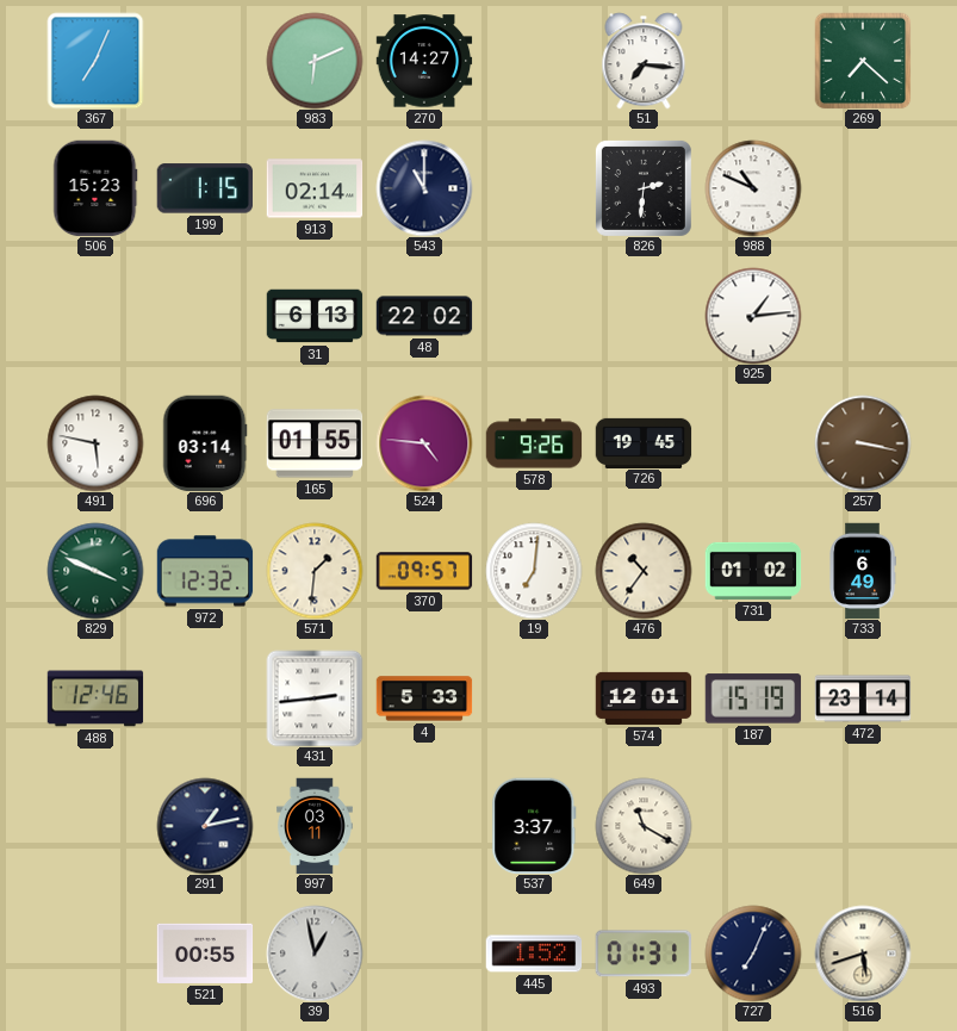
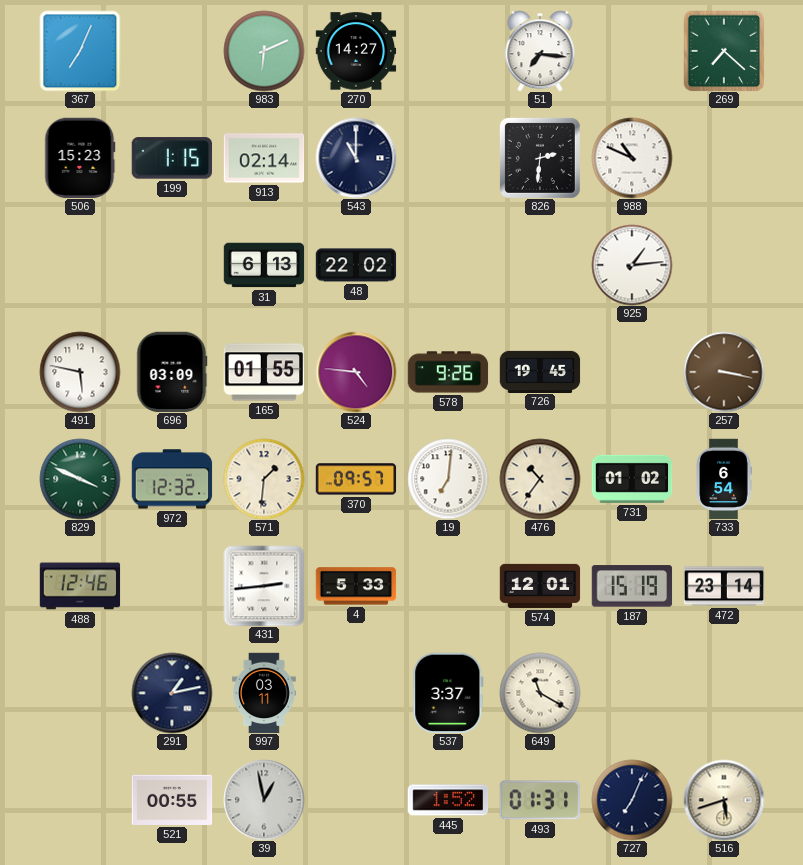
696: 03:14 -> 03:09
733: 6:49 -> 6:54
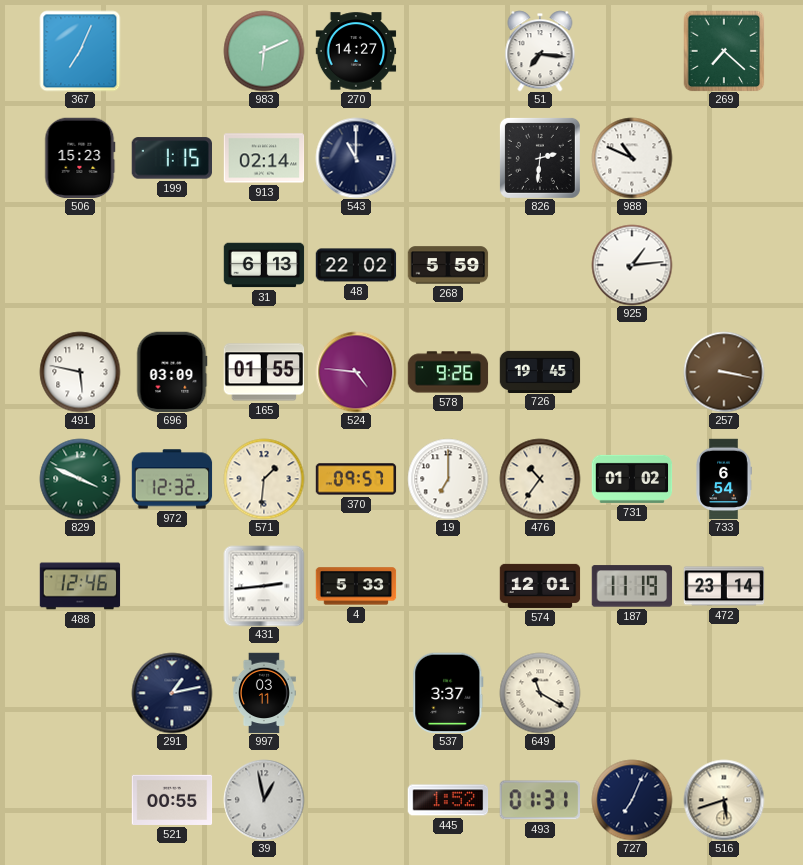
268: none -> 5:59
19: 7:01 -> 7:00
187: 15:19 -> 11:19
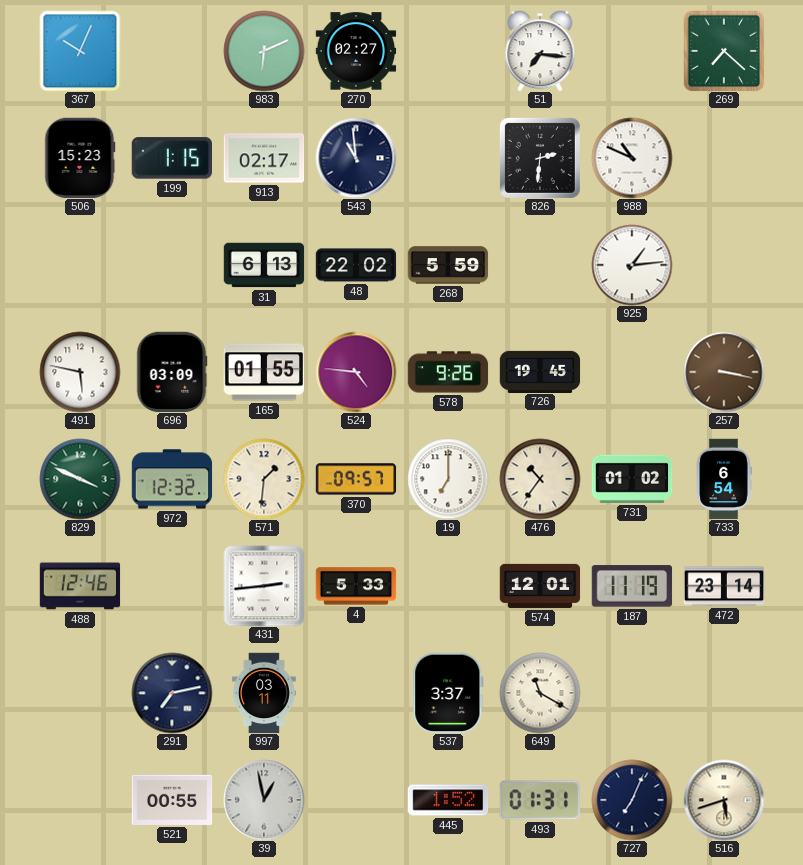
367: 7:04 -> 10:04
270: 14:27 -> 02:27
913: 02:14 -> 02:17
543: 11:00 -> 10:59
291: 1:13 -> 7:13
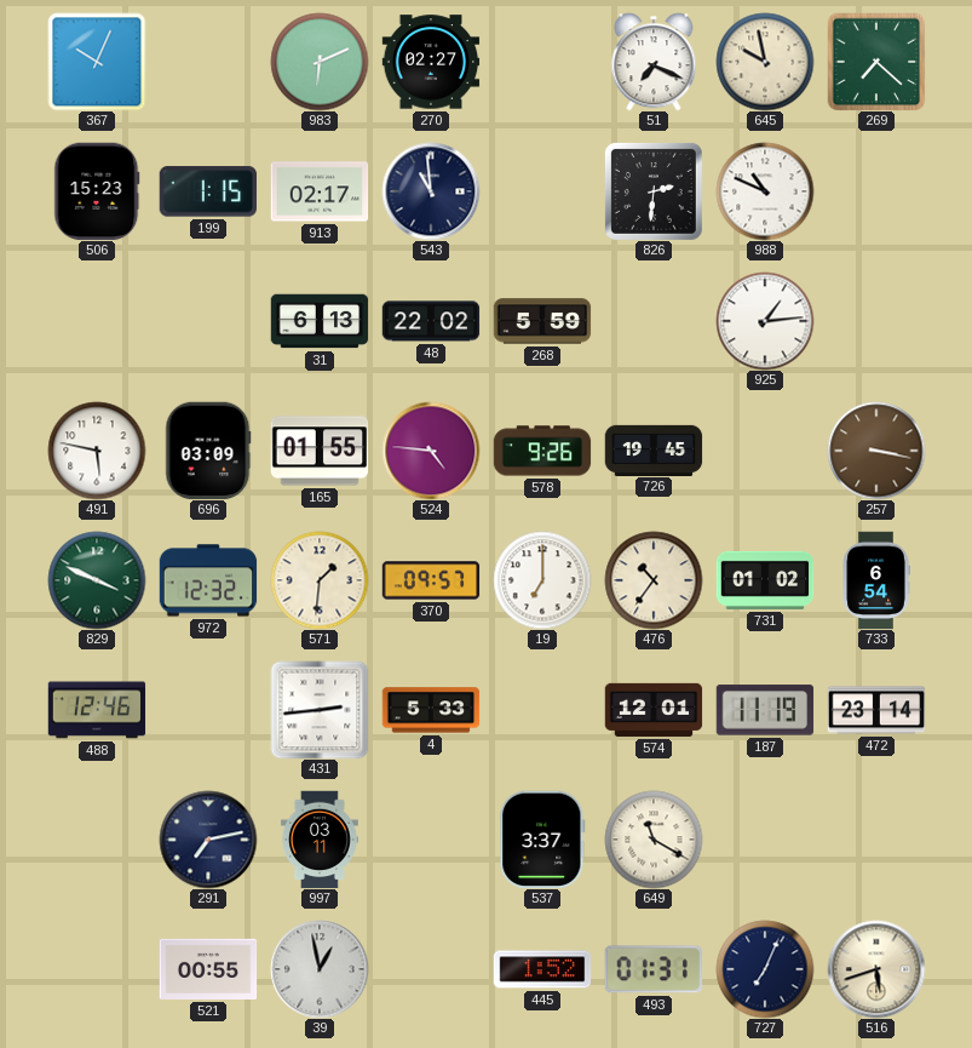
51: 7:16 -> 7:19
645: none -> 9:58
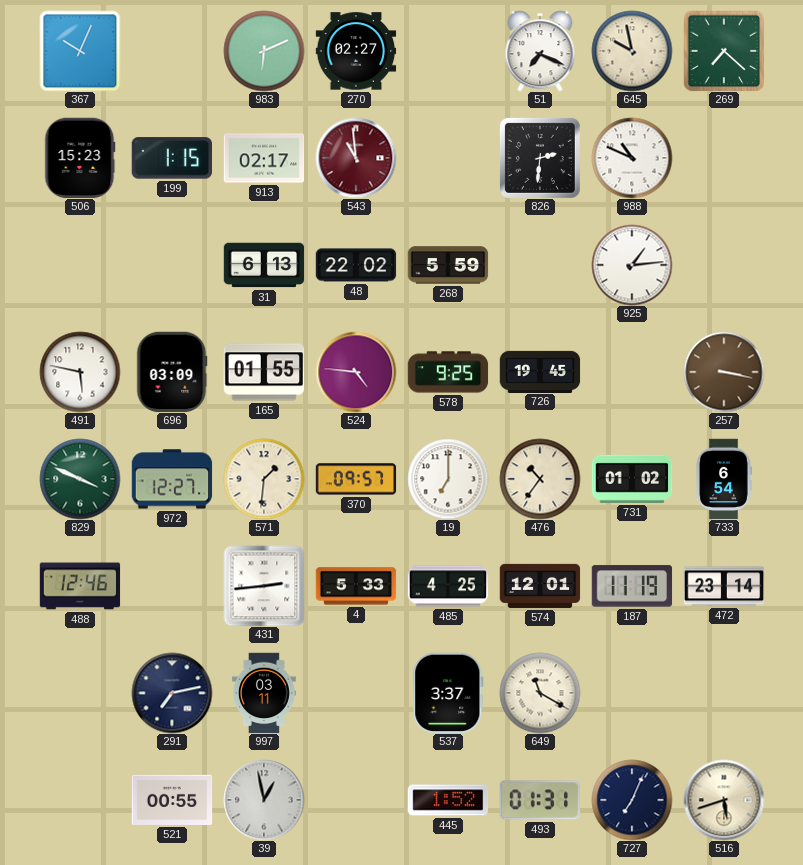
543 dial: navy -> burgundy
578: 9:26 -> 9:25
972: 12:32 -> 12:27
485: none -> 4:25
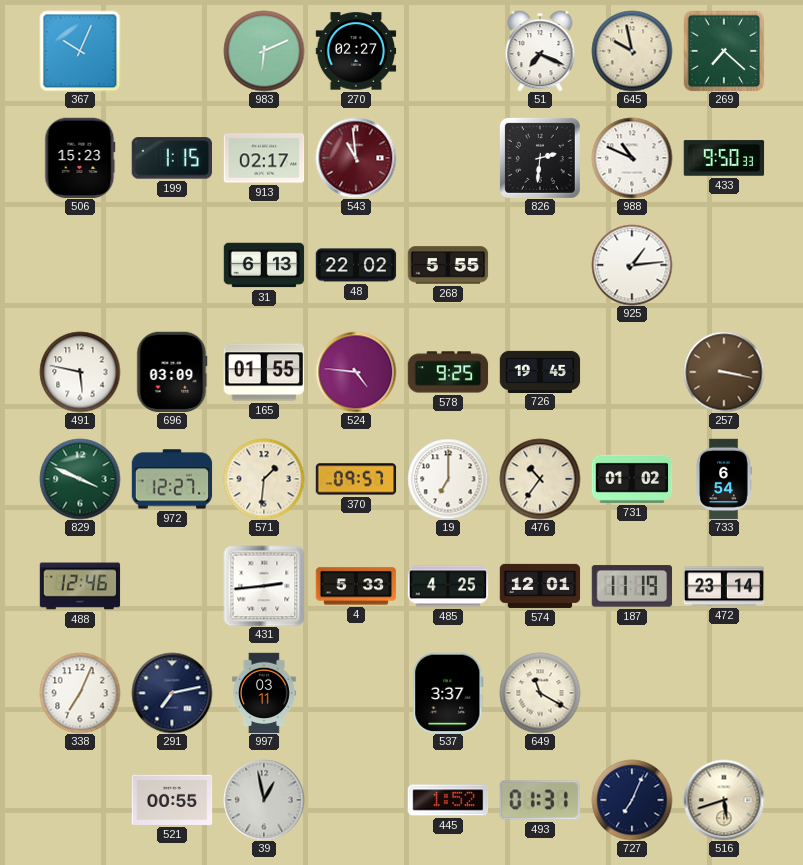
433: none -> 9:50
268: 5:59 -> 5:55
338: none -> 7:04
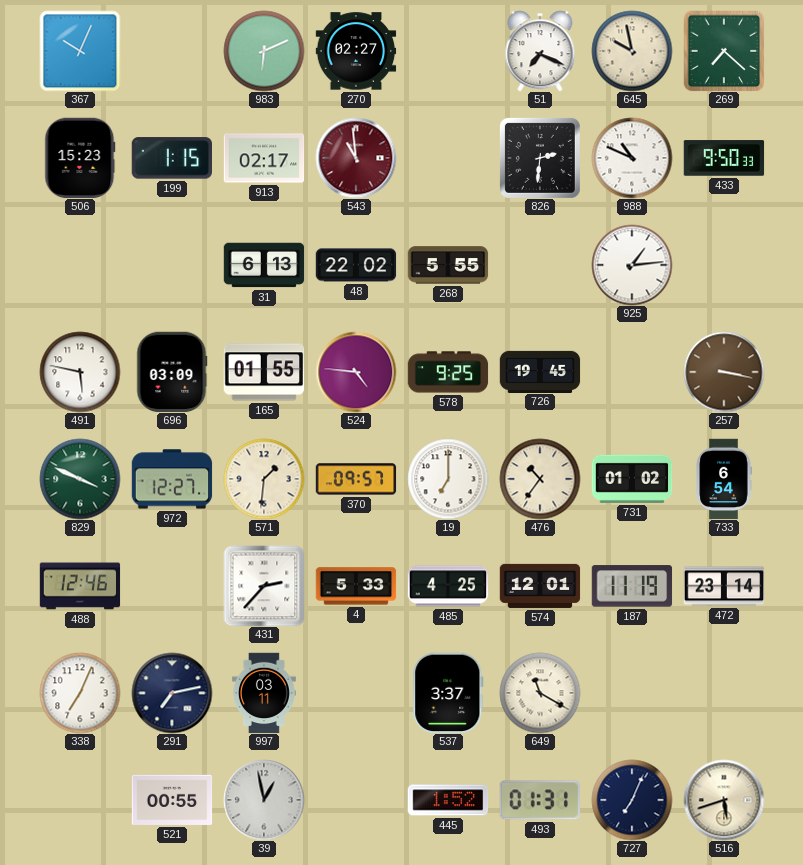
431: 2:44 -> 2:37
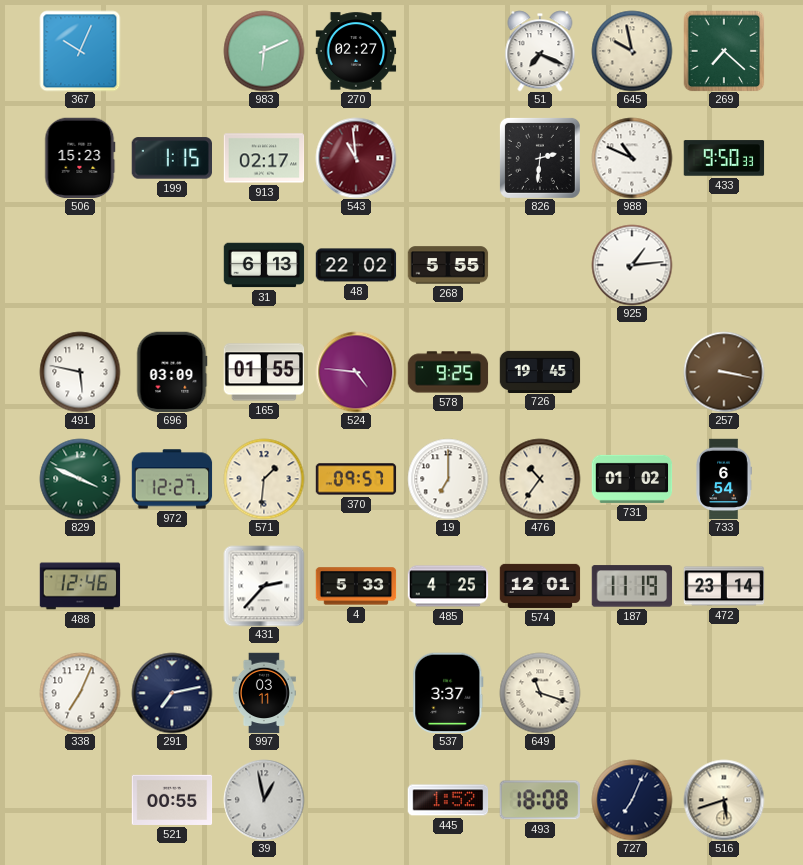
649: 11:20 -> 11:18
493: 01:31 -> 18:08
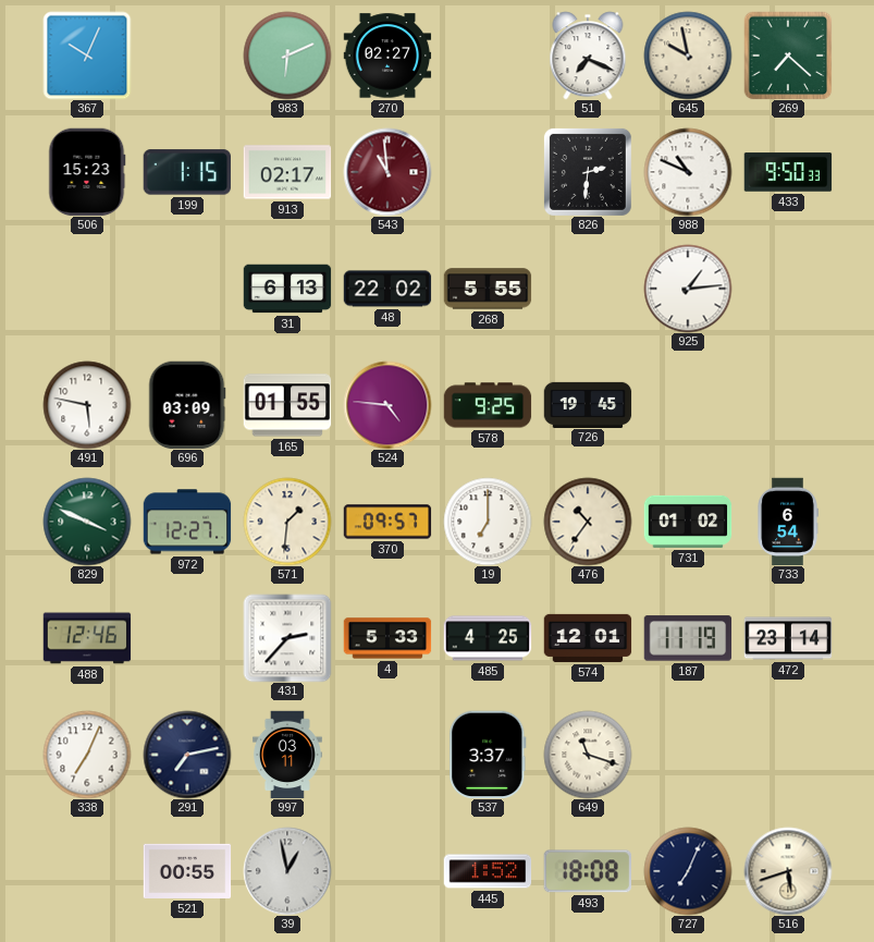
257: 3:17 -> none
